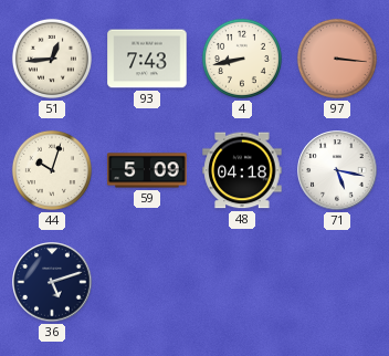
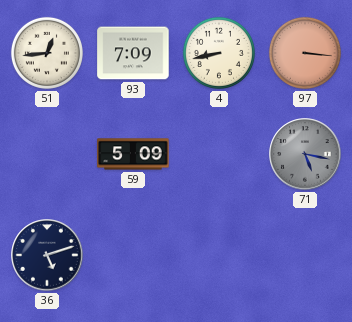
93: 7:43 -> 7:09
44: 10:03 -> none
48: 04:18 -> none
71 dial: white -> grey
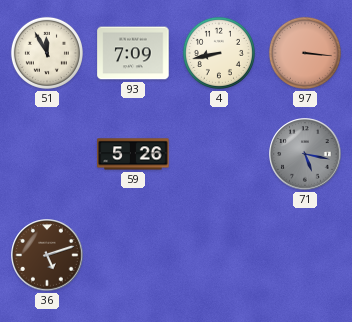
51: 12:44 -> 11:55
59: 5:09 -> 5:26
36 dial: navy -> brown
